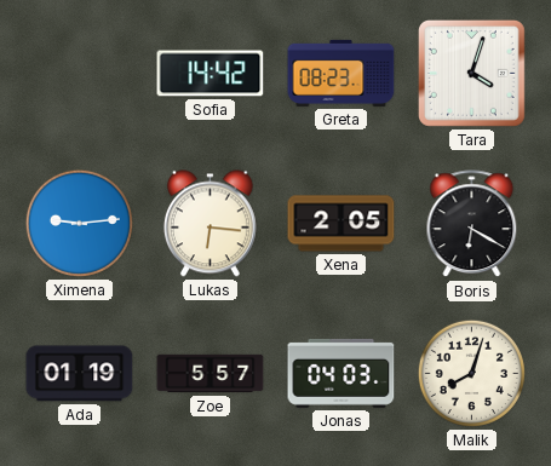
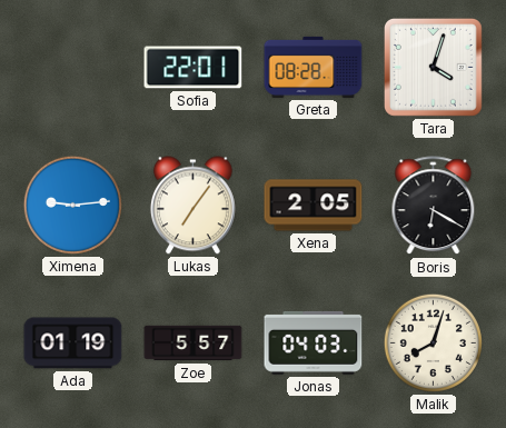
Sofia: 14:42 -> 22:01
Greta: 08:23 -> 08:28
Lukas: 6:16 -> 7:06
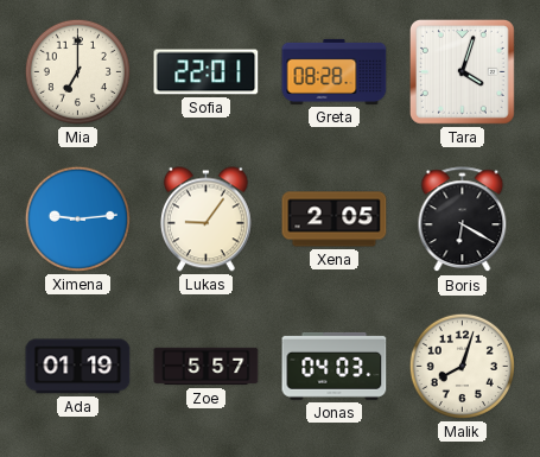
Mia: none -> 7:00
Lukas: 7:06 -> 9:06
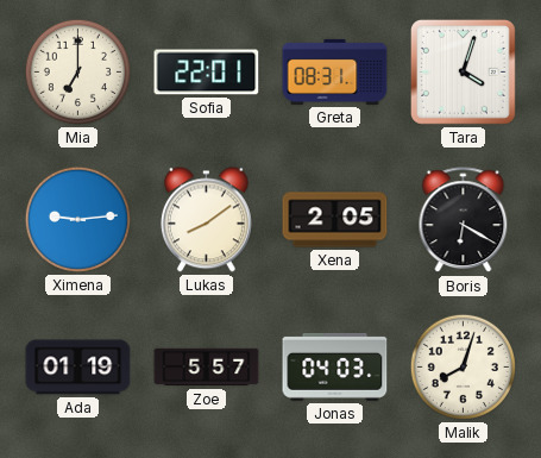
Greta: 08:28 -> 08:31
Lukas: 9:06 -> 8:09
